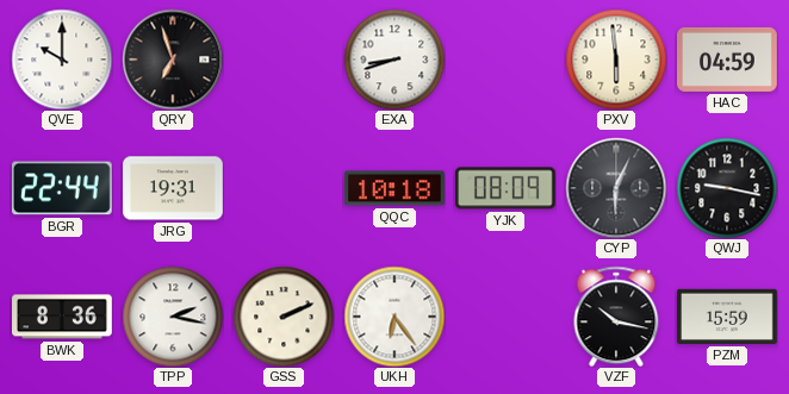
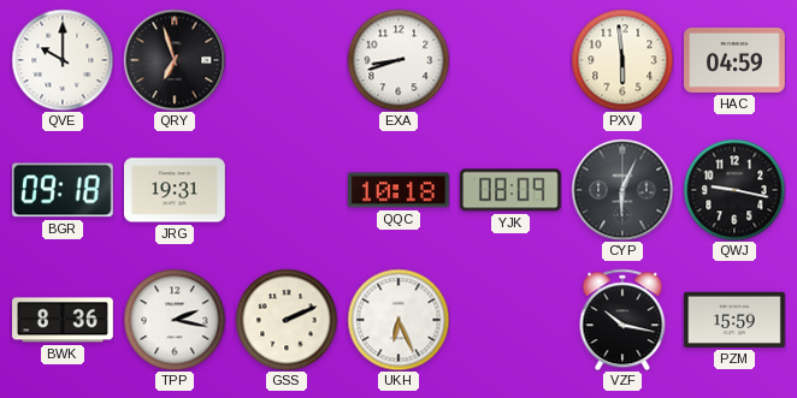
BGR: 22:44 -> 09:18
UKH: 6:24 -> 6:26
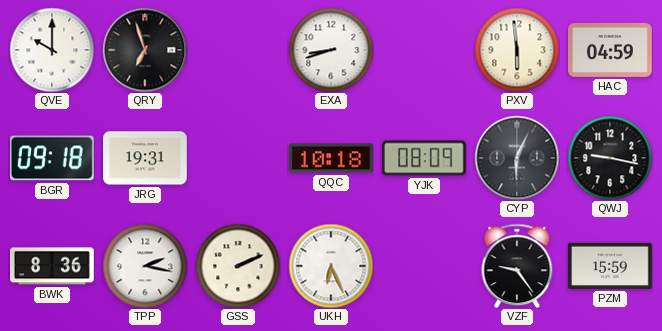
VZF: 10:17 -> 9:24
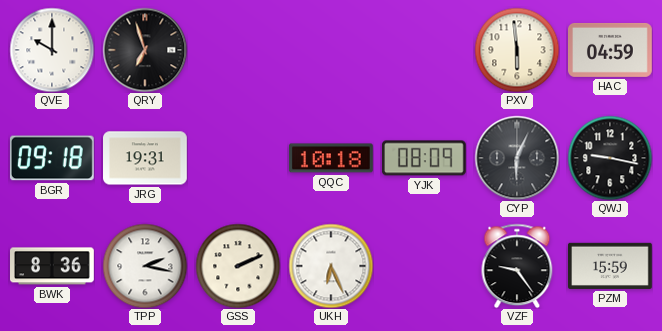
EXA: 8:42 -> none
